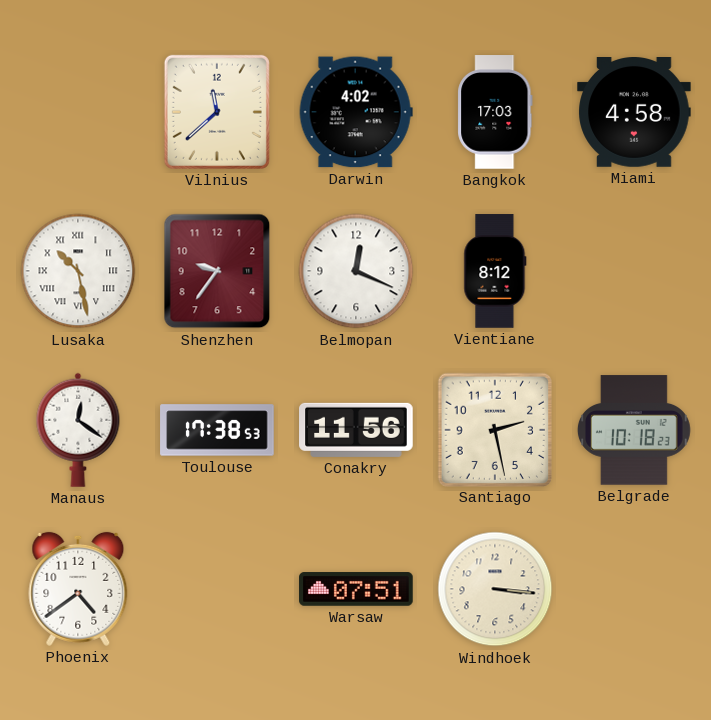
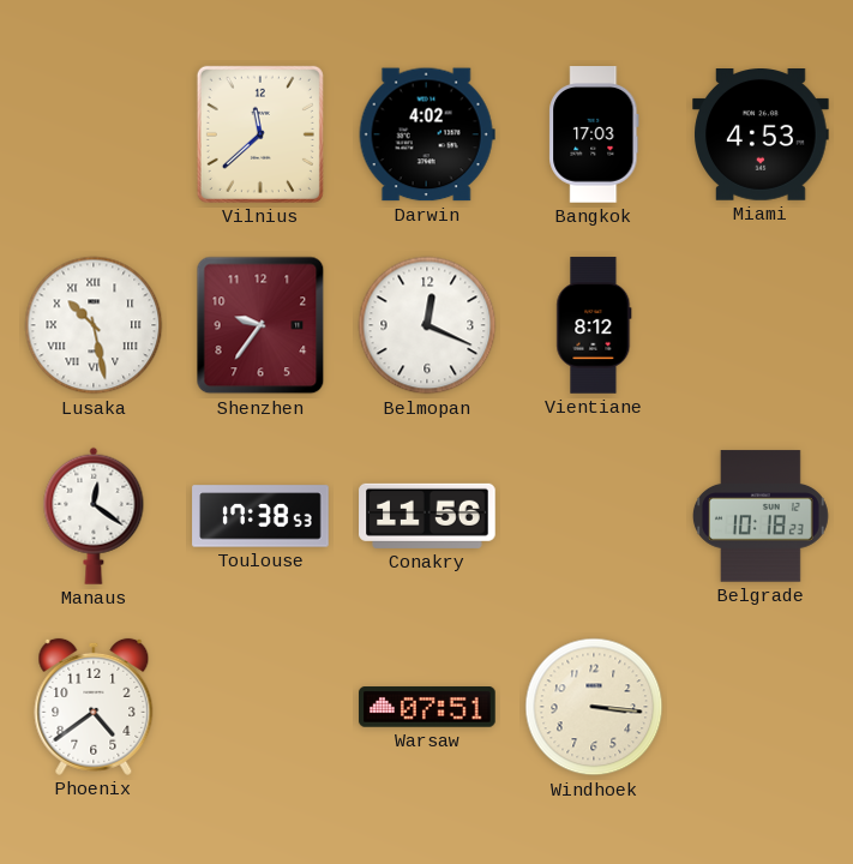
Miami: 4:58 -> 4:53
Santiago: 2:28 -> none
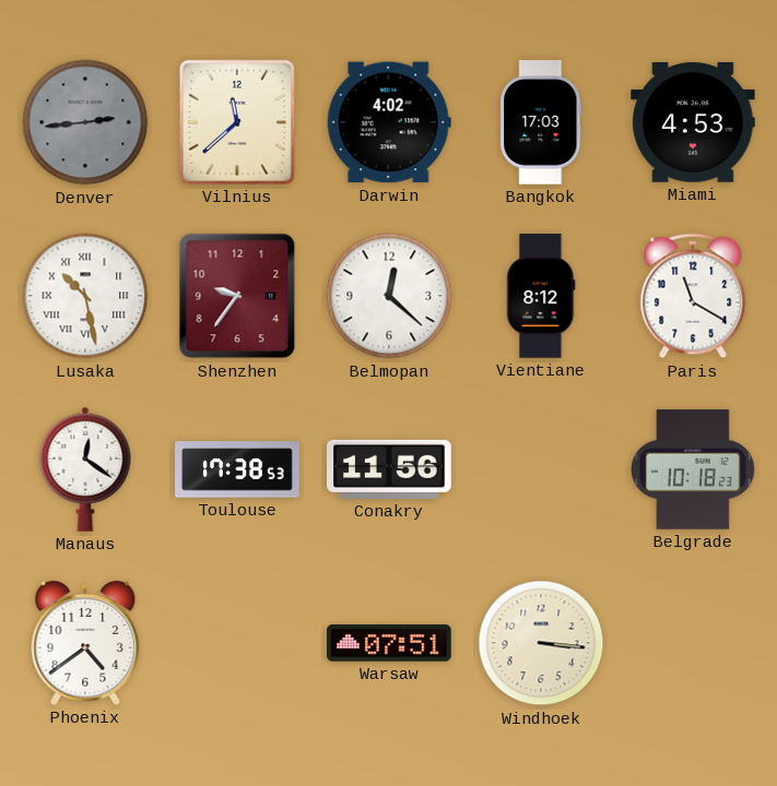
Denver: none -> 2:44
Belmopan: 12:19 -> 12:22
Paris: none -> 11:20
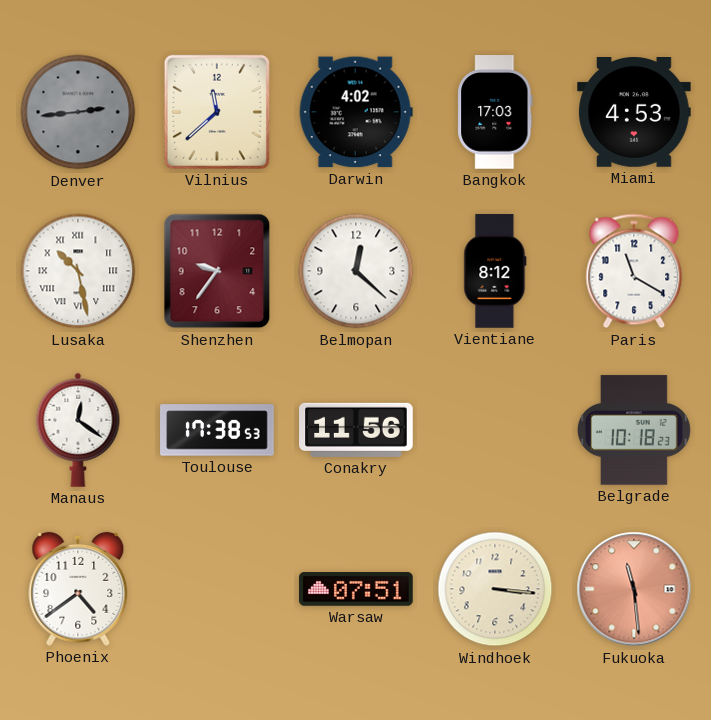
Fukuoka: none -> 11:29
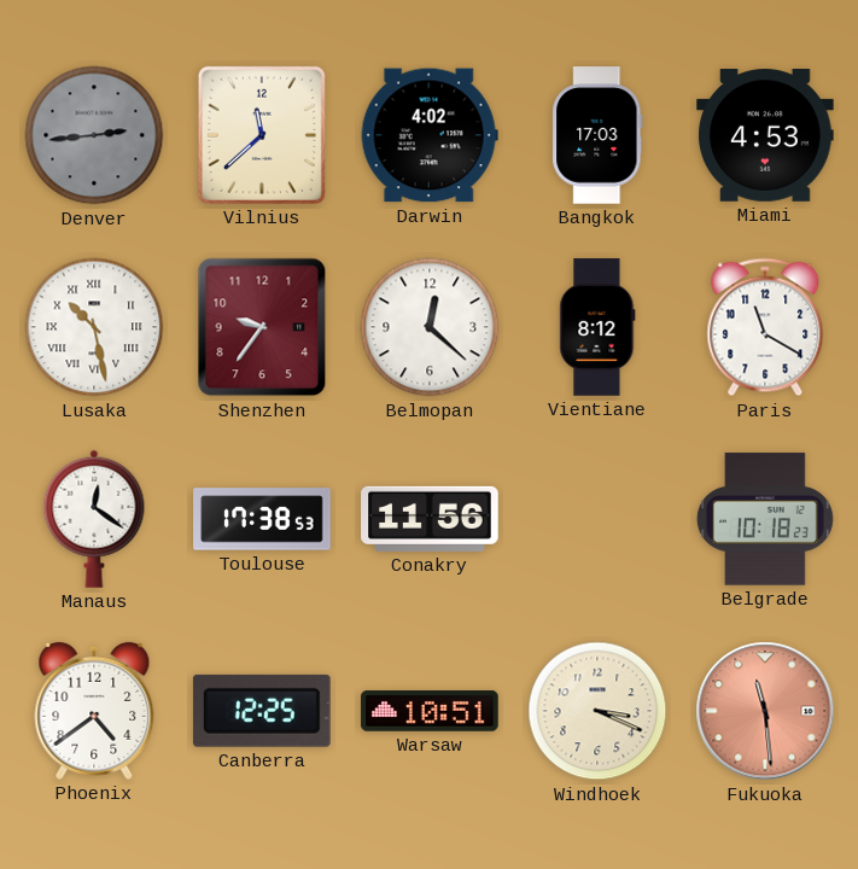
Canberra: none -> 12:25
Warsaw: 07:51 -> 10:51
Windhoek: 3:16 -> 3:19
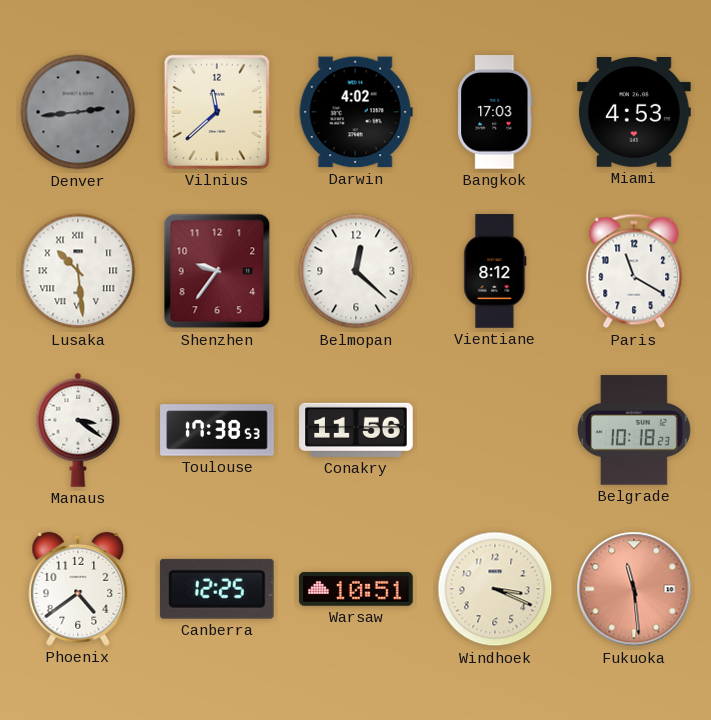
Lusaka: 10:28 -> 10:29
Manaus: 12:21 -> 3:21
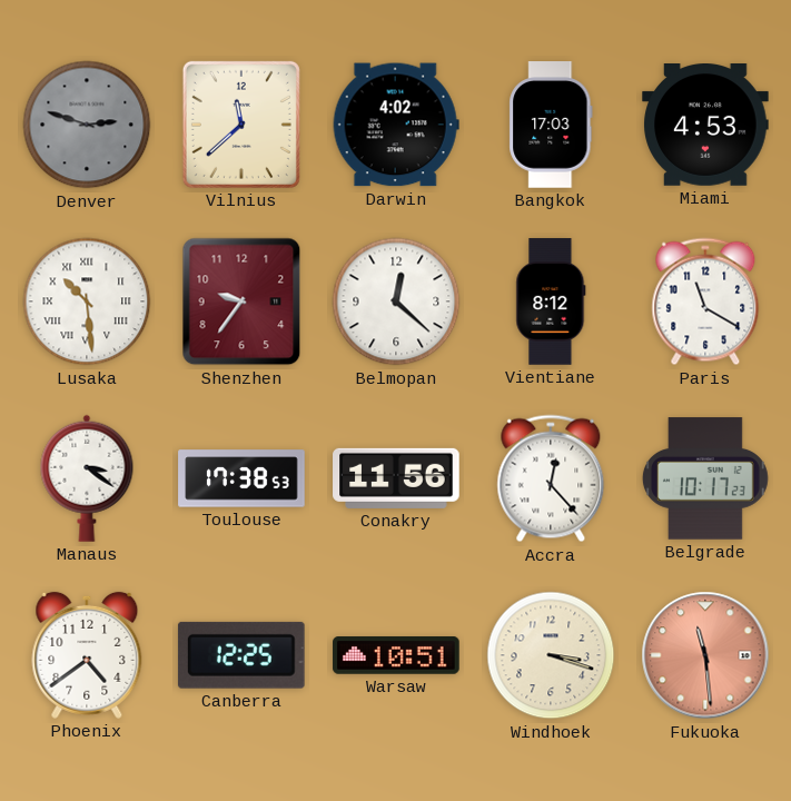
Denver: 2:44 -> 2:48
Accra: none -> 12:23
Belgrade: 10:18 -> 10:17
Windhoek: 3:19 -> 3:18
